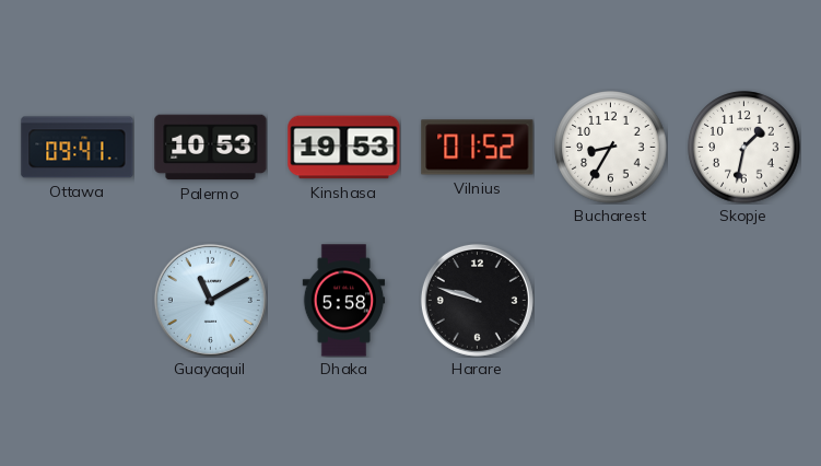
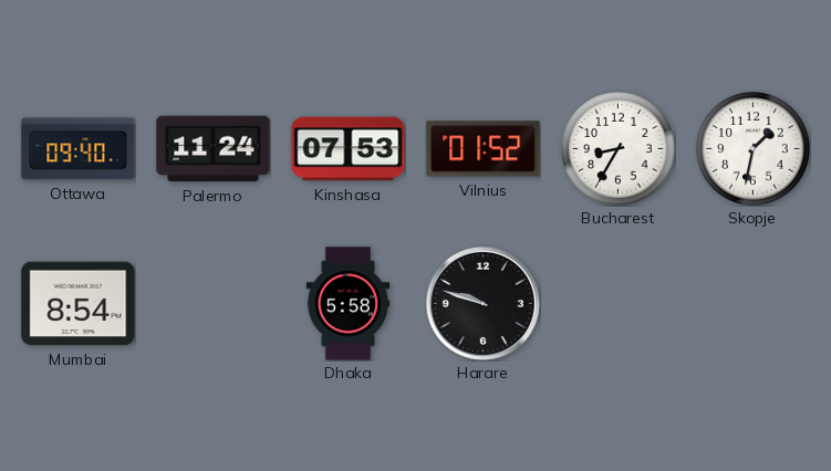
Ottawa: 09:41 -> 09:40
Palermo: 10:53 -> 11:24
Kinshasa: 19:53 -> 07:53
Mumbai: none -> 8:54
Guayaquil: 11:10 -> none
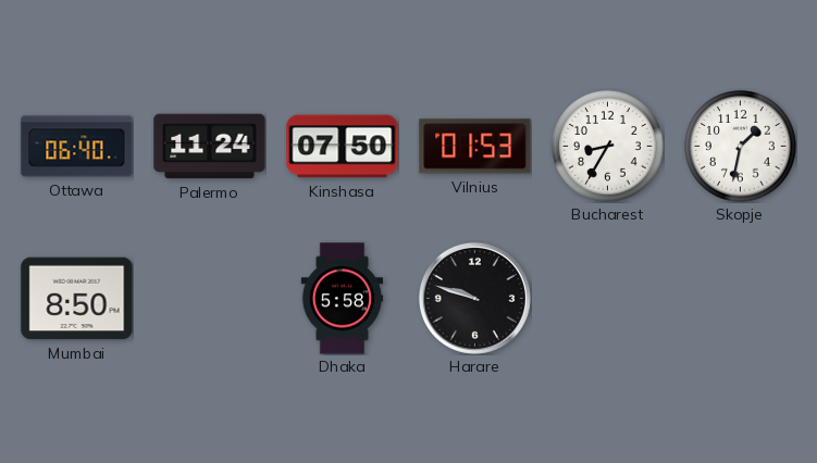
Ottawa: 09:40 -> 06:40
Kinshasa: 07:53 -> 07:50
Vilnius: 01:52 -> 01:53
Mumbai: 8:54 -> 8:50
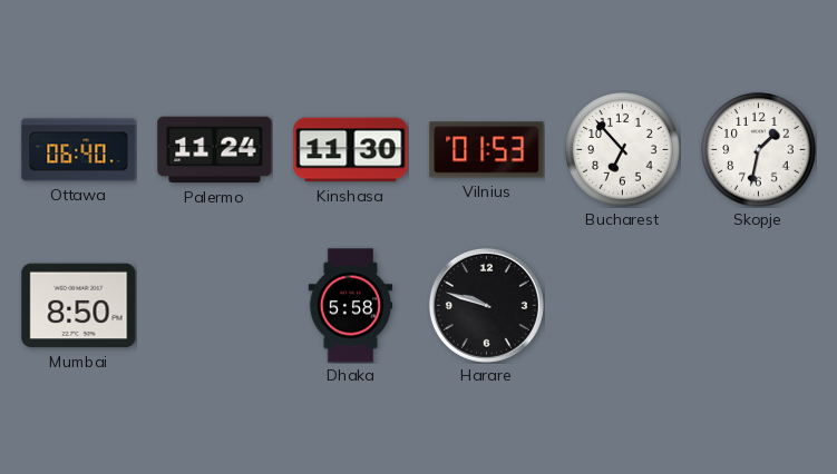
Kinshasa: 07:50 -> 11:30
Bucharest: 8:35 -> 6:53
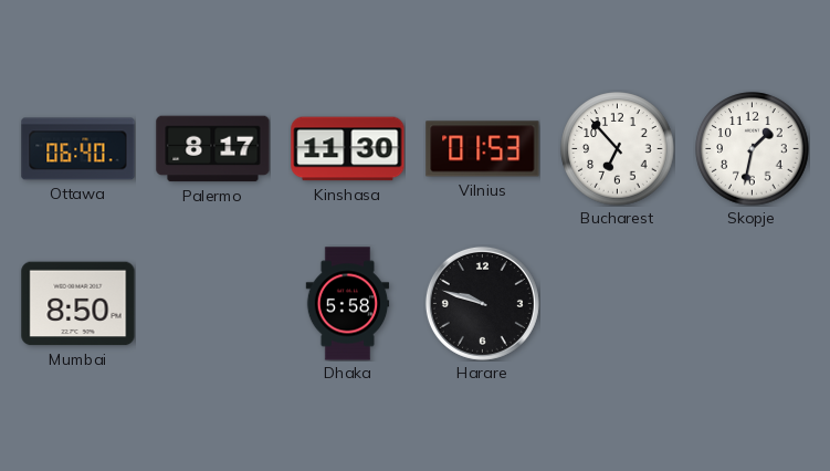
Palermo: 11:24 -> 8:17
